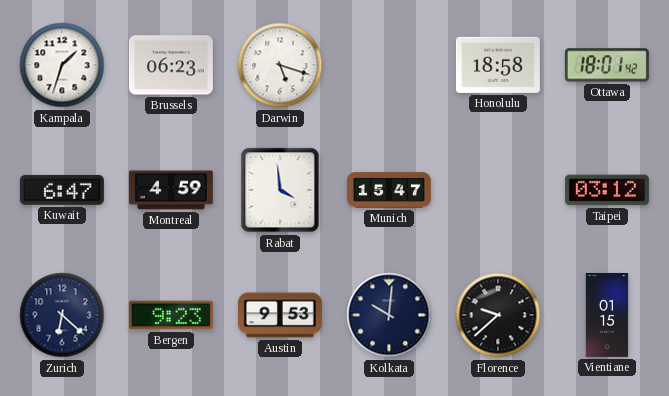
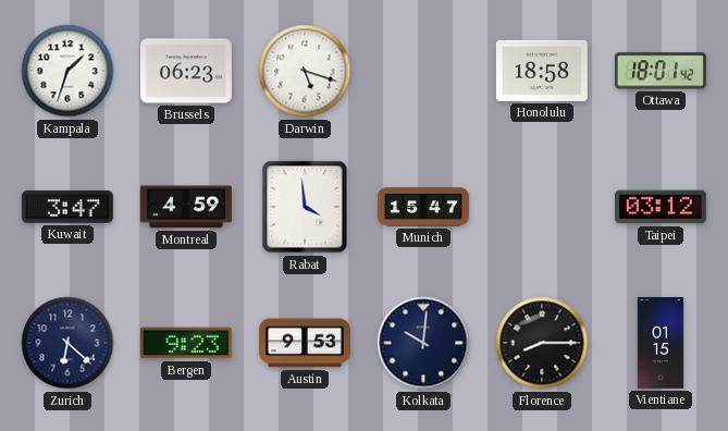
Kuwait: 6:47 -> 3:47
Florence: 9:38 -> 8:15
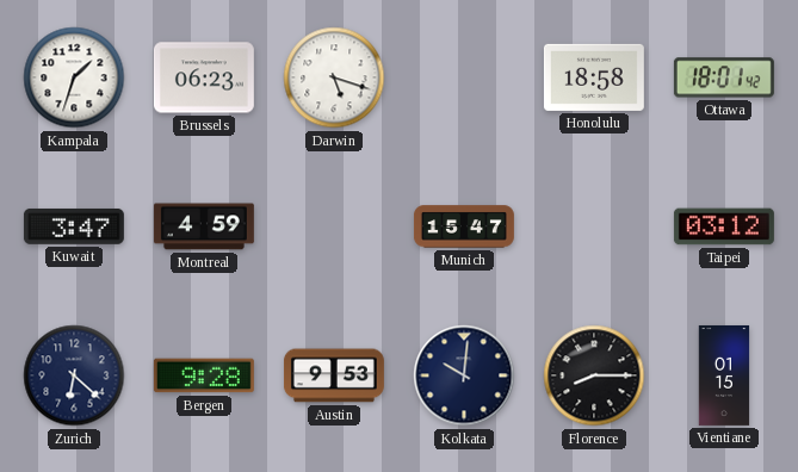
Rabat: 3:59 -> none
Bergen: 9:23 -> 9:28
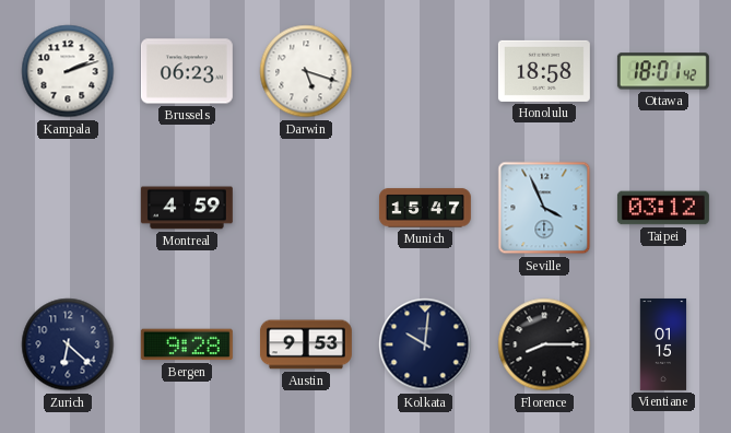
Kampala: 1:33 -> 2:12
Kuwait: 3:47 -> none
Seville: none -> 3:56
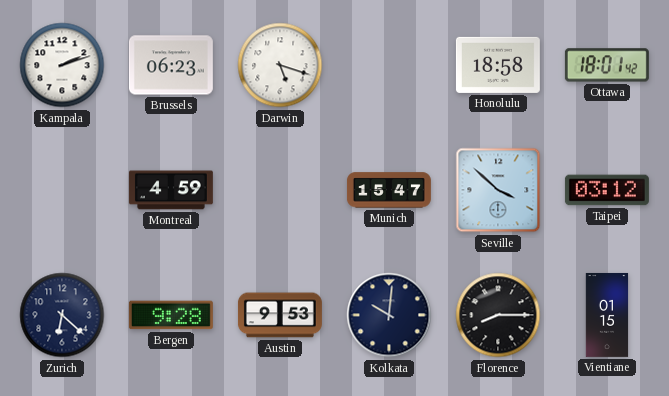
Seville: 3:56 -> 3:52
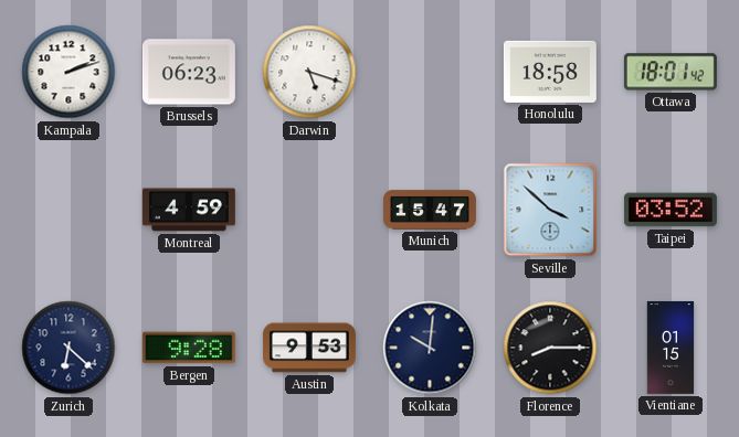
Taipei: 03:12 -> 03:52
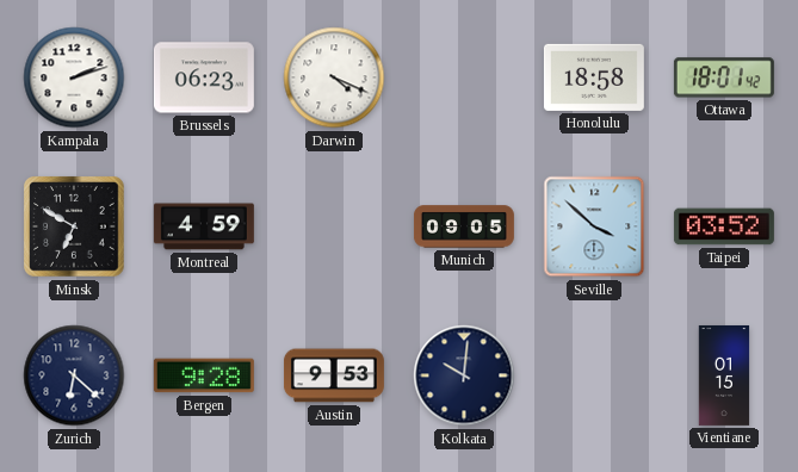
Darwin: 5:18 -> 4:19
Minsk: none -> 6:50
Munich: 15:47 -> 09:05
Florence: 8:15 -> none
